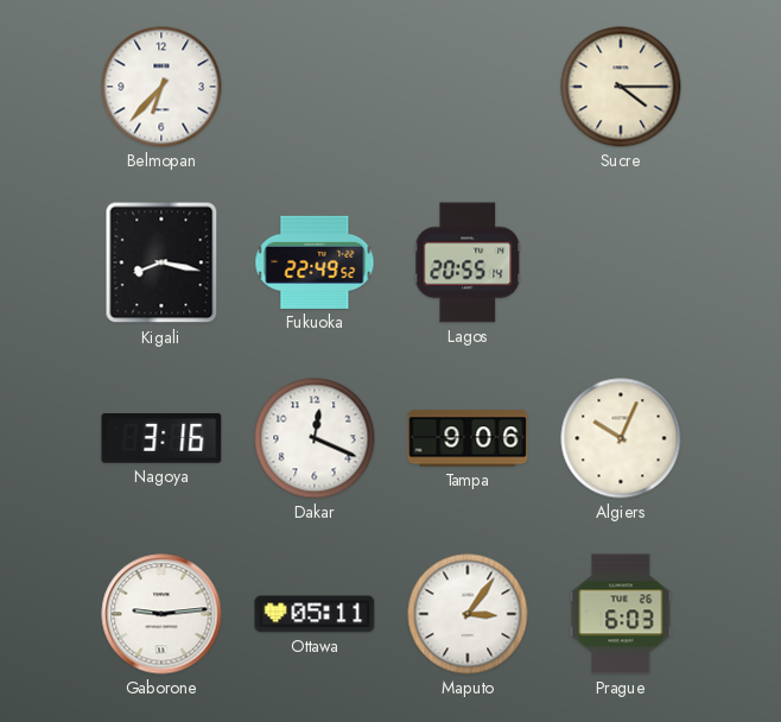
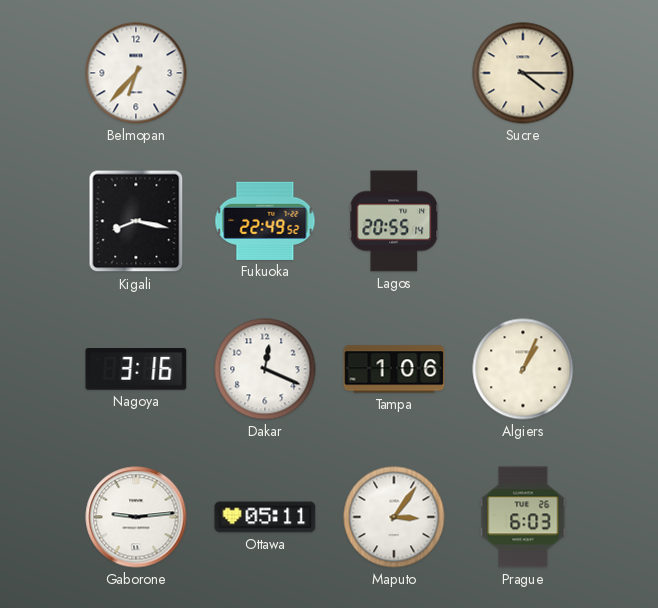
Tampa: 9:06 -> 1:06
Algiers: 10:04 -> 1:04
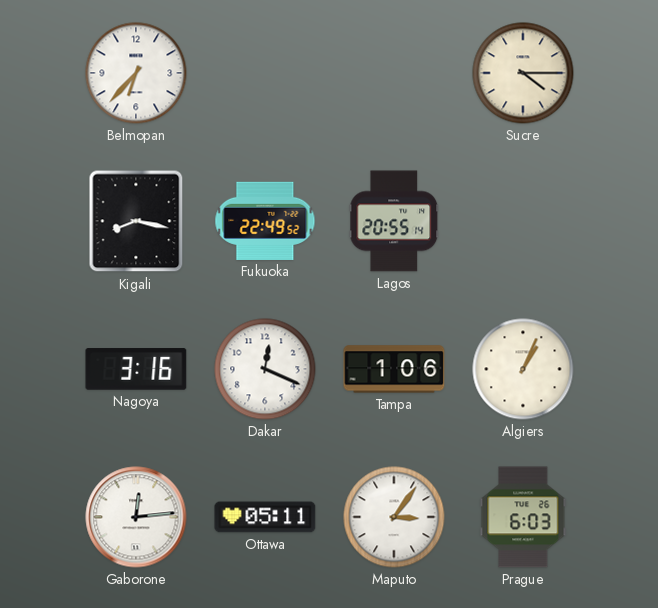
Gaborone: 9:14 -> 12:14
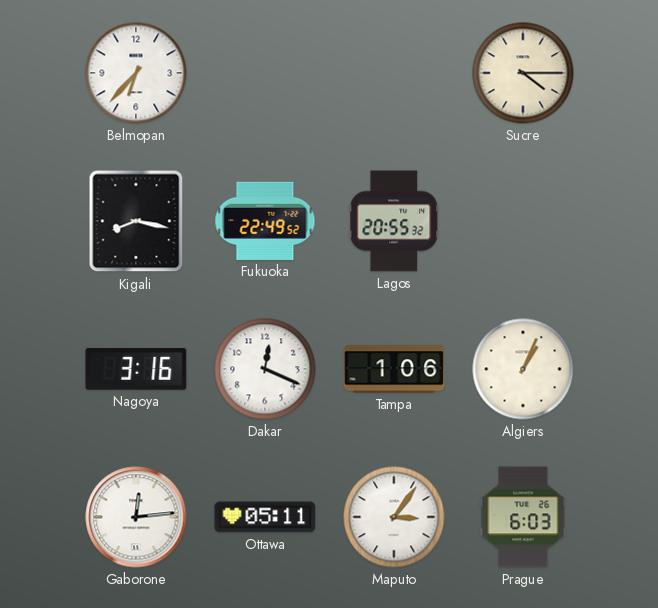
Lagos: 20:55:14 -> 20:55:32
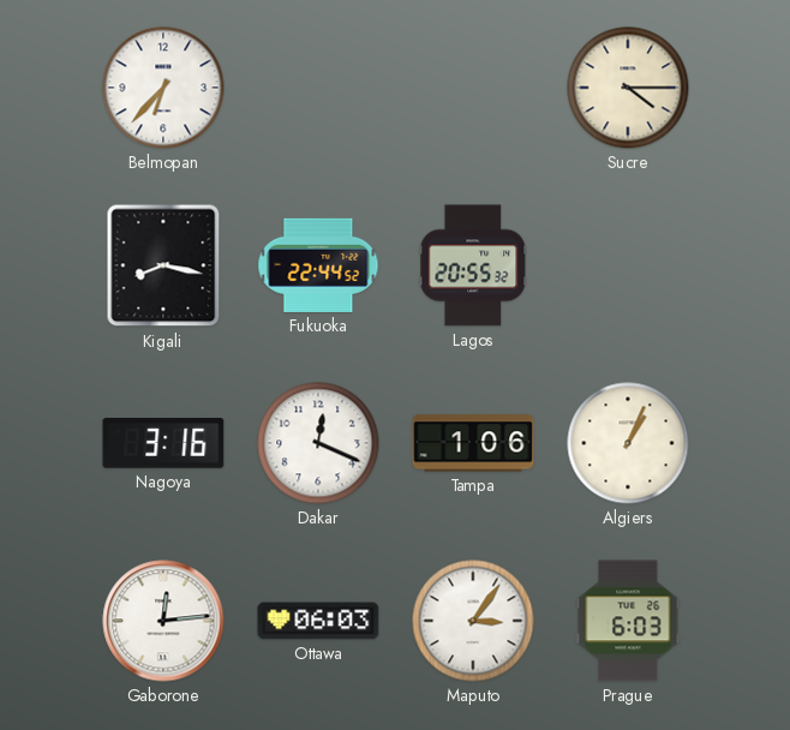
Fukuoka: 22:49 -> 22:44
Ottawa: 05:11 -> 06:03
